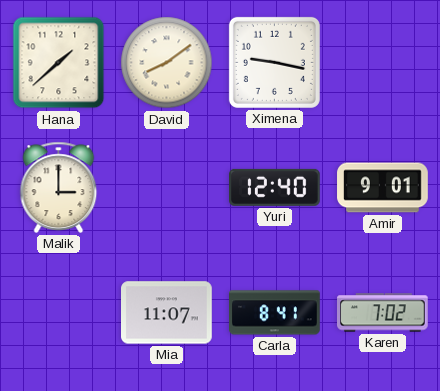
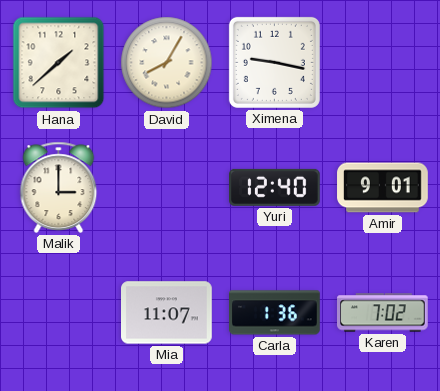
David: 8:09 -> 8:05
Carla: 8:41 -> 1:36
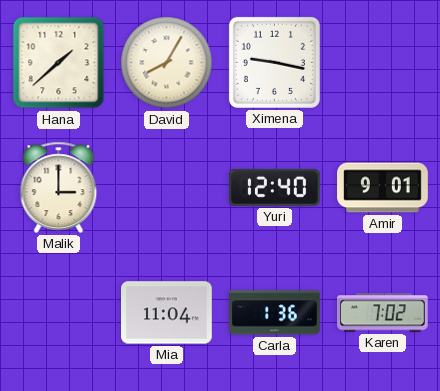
Mia: 11:07 -> 11:04
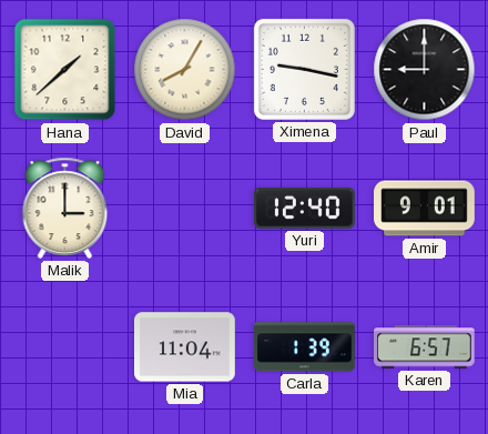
Paul: none -> 9:00
Carla: 1:36 -> 1:39
Karen: 7:02 -> 6:57
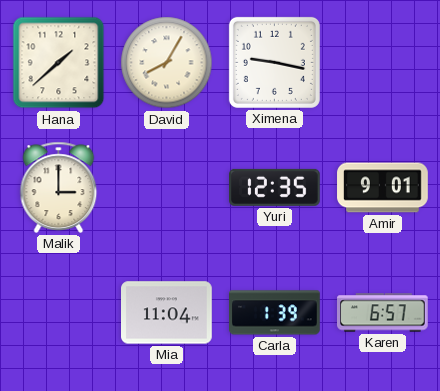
Paul: 9:00 -> none
Yuri: 12:40 -> 12:35
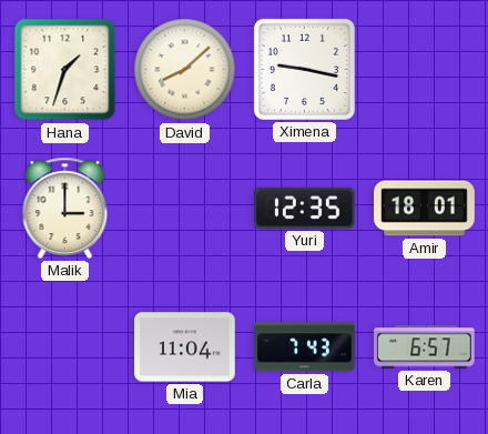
Hana: 1:38 -> 1:33
David: 8:05 -> 8:08
Amir: 9:01 -> 18:01
Carla: 1:39 -> 7:43
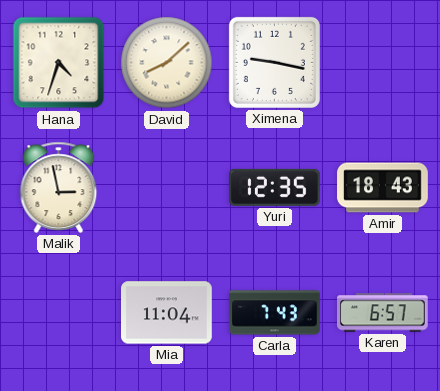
Hana: 1:33 -> 4:33
Malik: 3:00 -> 2:58
Amir: 18:01 -> 18:43
